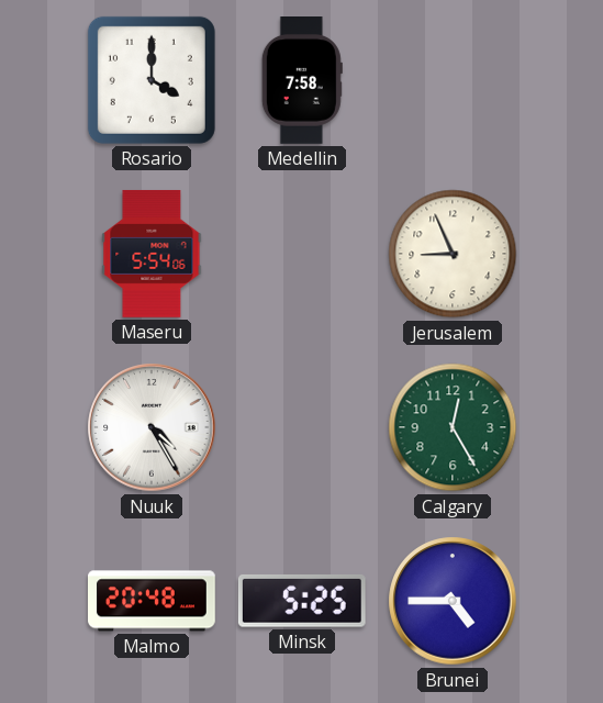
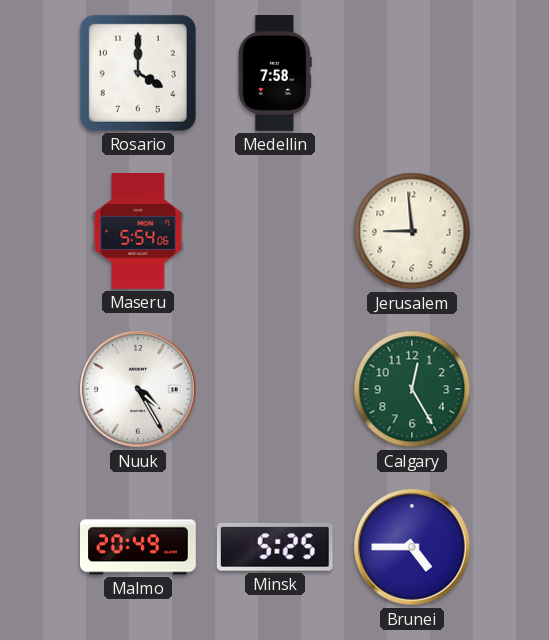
Jerusalem: 8:56 -> 8:59
Malmo: 20:48 -> 20:49
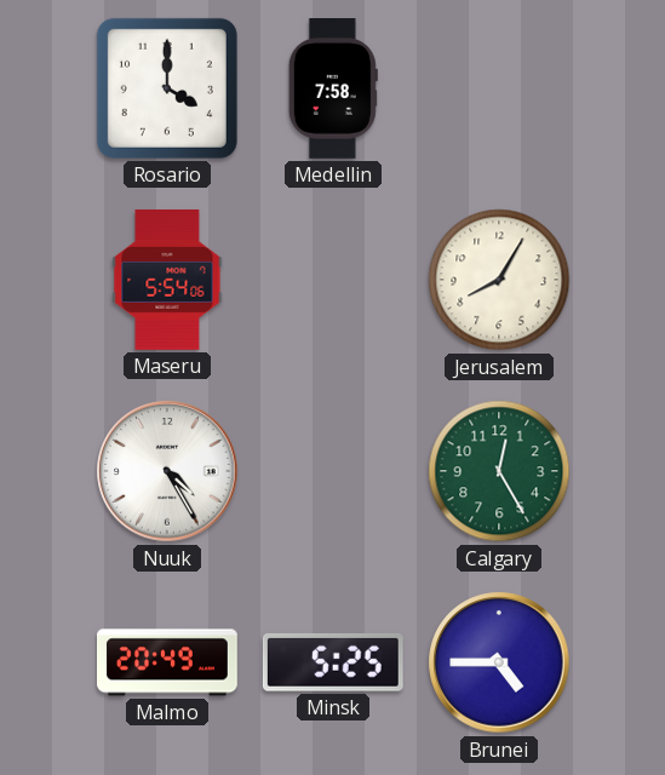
Jerusalem: 8:59 -> 8:05
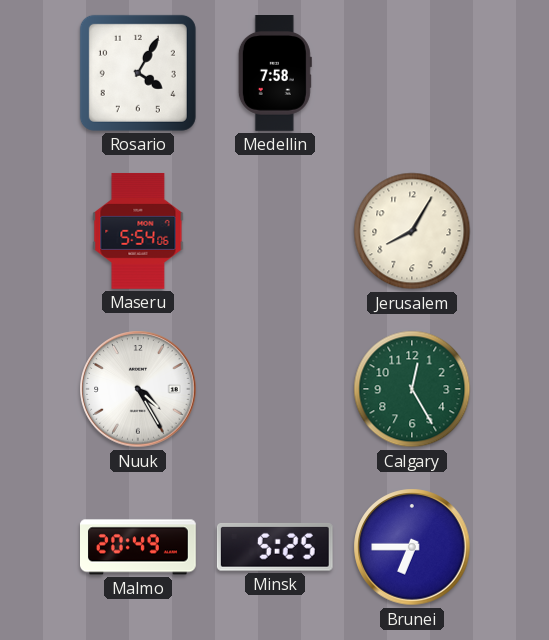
Rosario: 4:00 -> 4:05
Brunei: 4:45 -> 6:45
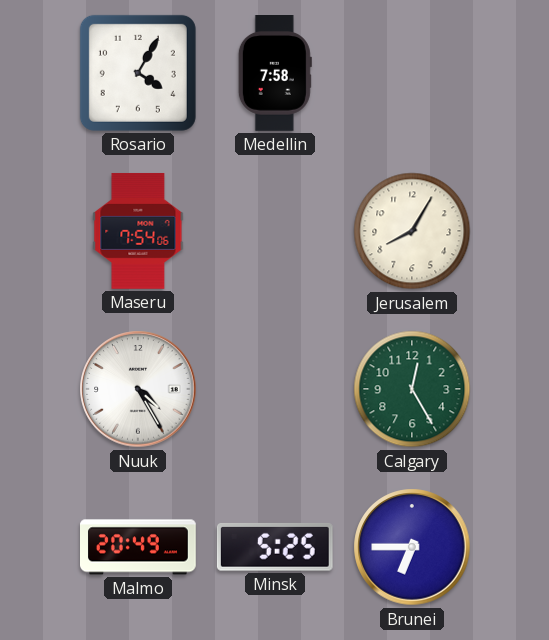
Maseru: 5:54 -> 7:54
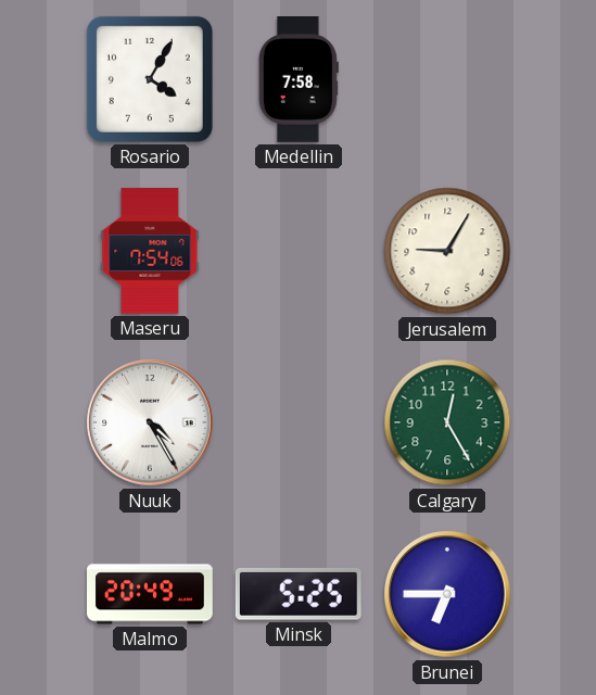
Jerusalem: 8:05 -> 9:05
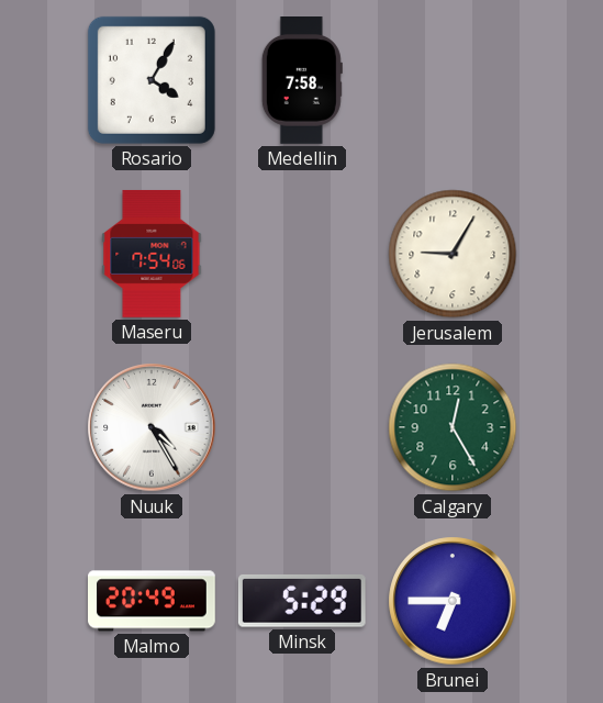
Minsk: 5:25 -> 5:29
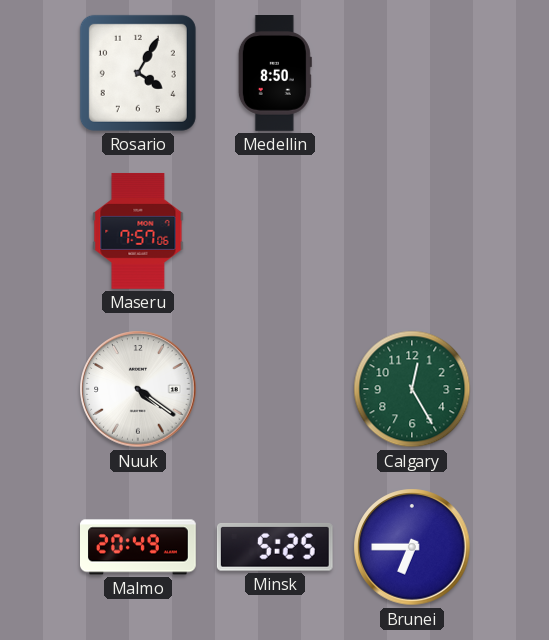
Medellin: 7:58 -> 8:50
Maseru: 7:54 -> 7:57
Jerusalem: 9:05 -> none
Nuuk: 4:25 -> 4:21
Minsk: 5:29 -> 5:25
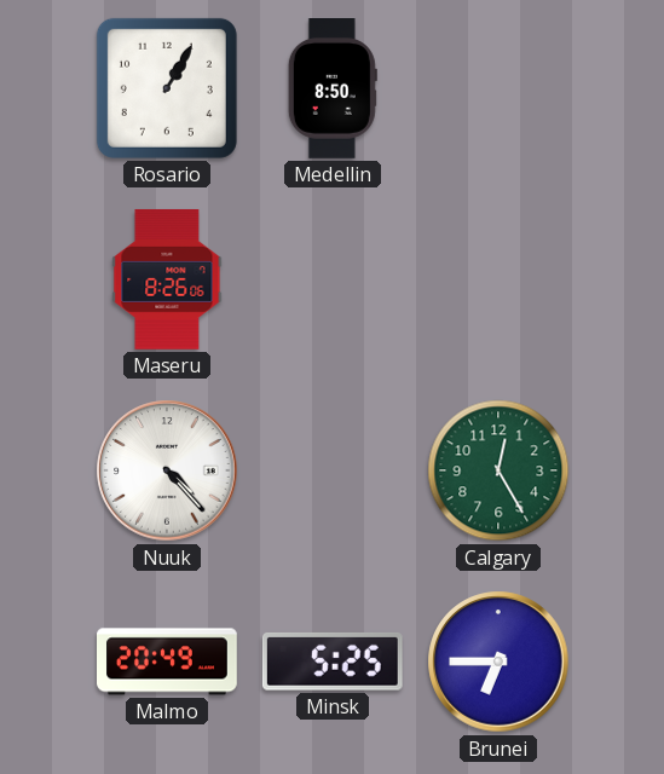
Rosario: 4:05 -> 1:05
Maseru: 7:57 -> 8:26
Nuuk: 4:21 -> 4:23
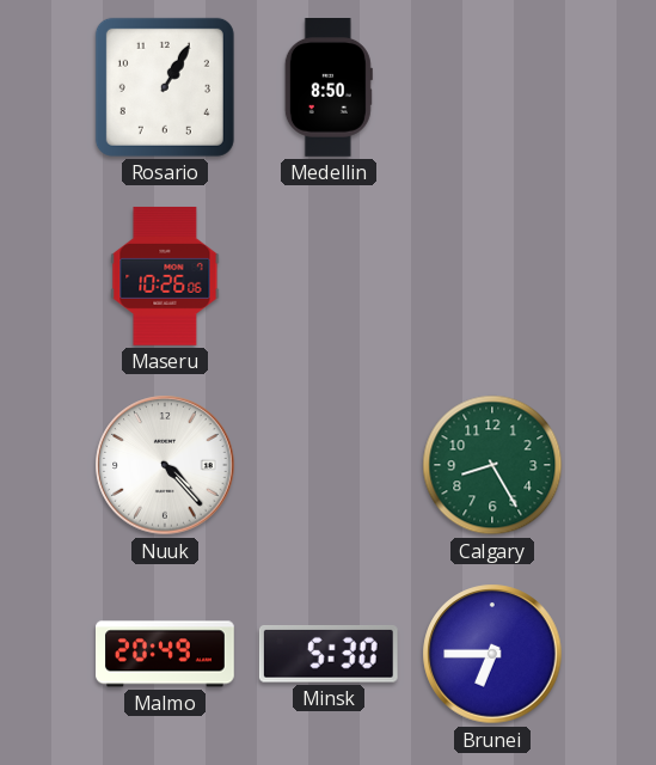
Maseru: 8:26 -> 10:26
Calgary: 12:25 -> 8:25
Minsk: 5:25 -> 5:30
